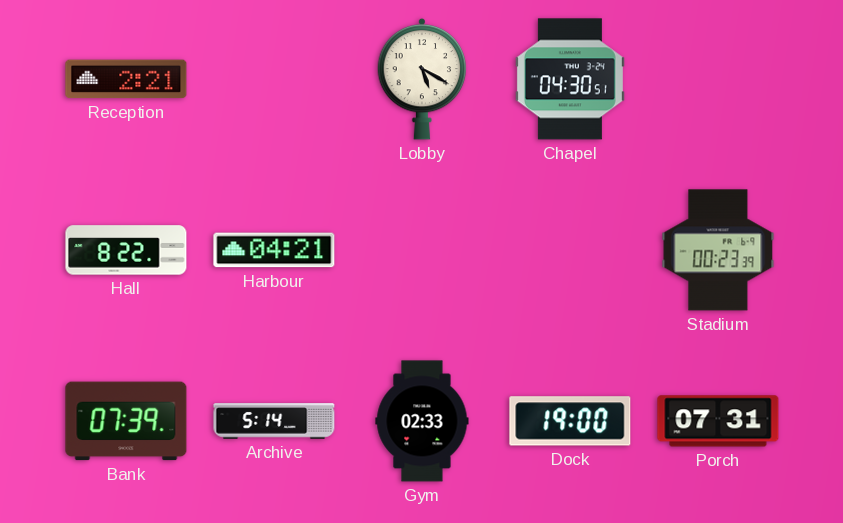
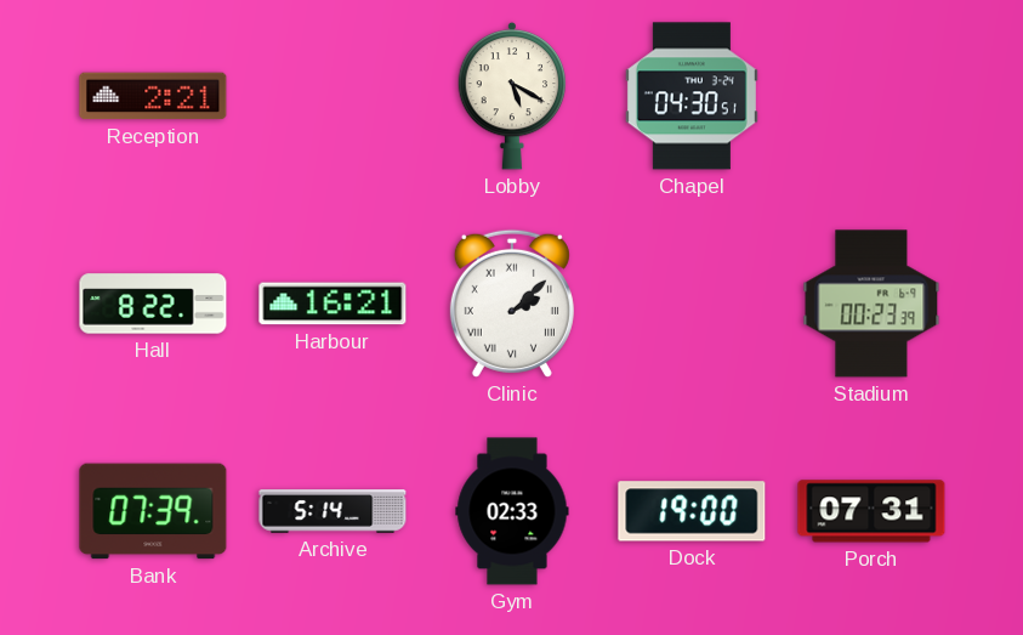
Harbour: 04:21 -> 16:21
Clinic: none -> 2:08
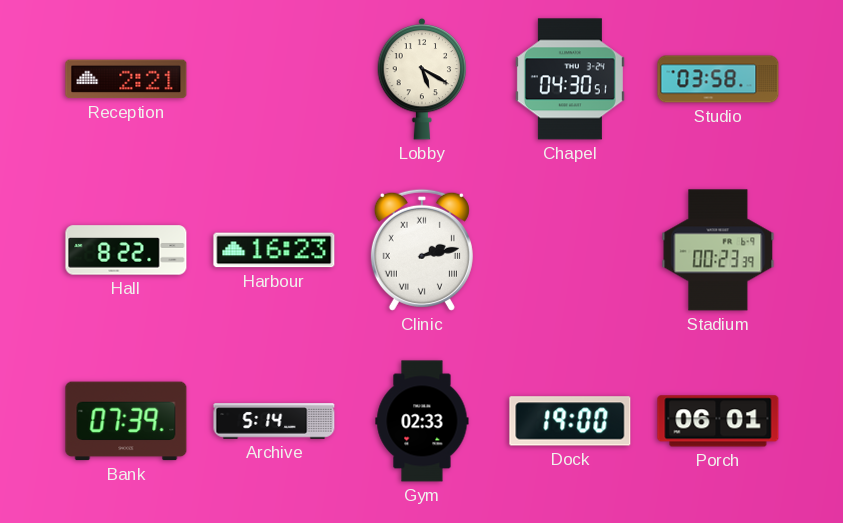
Studio: none -> 03:58
Harbour: 16:21 -> 16:23
Clinic: 2:08 -> 2:13
Porch: 07:31 -> 06:01
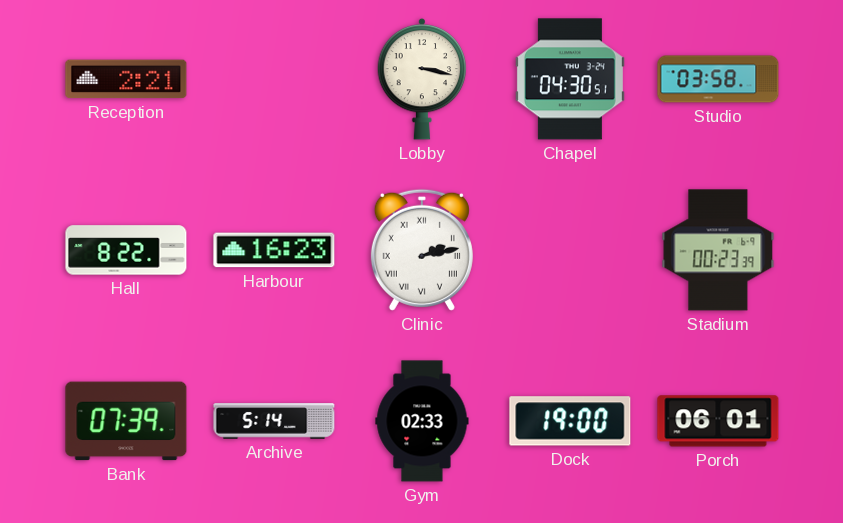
Lobby: 5:20 -> 3:17
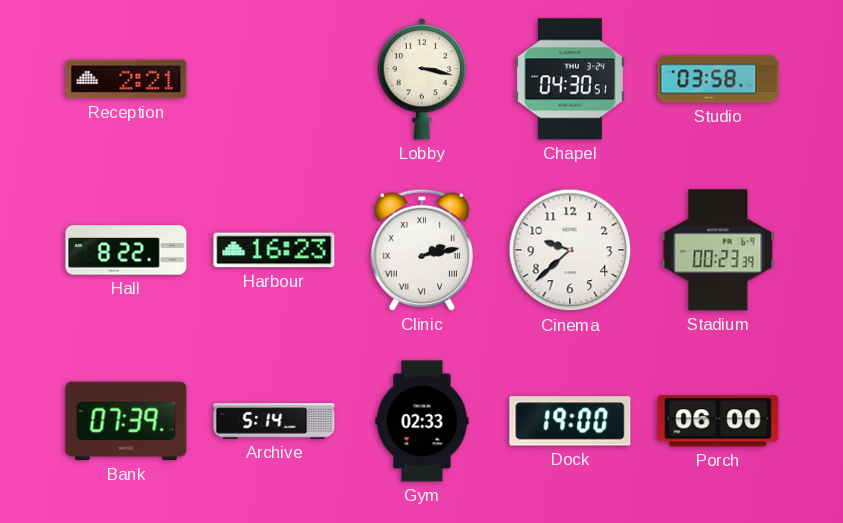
Cinema: none -> 9:38
Porch: 06:01 -> 06:00
